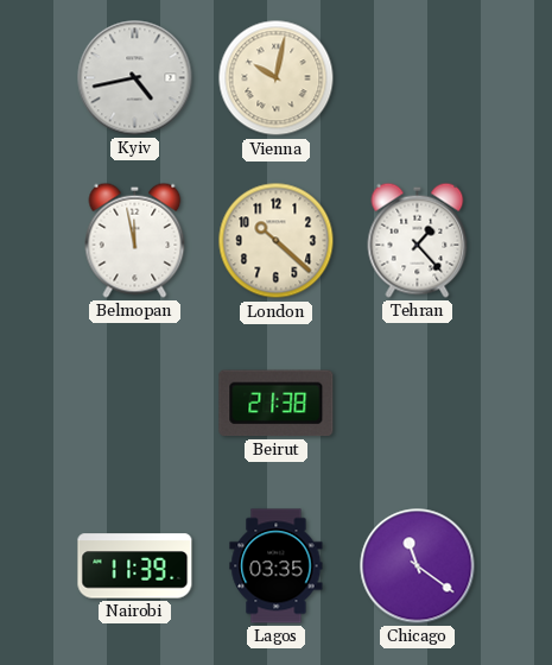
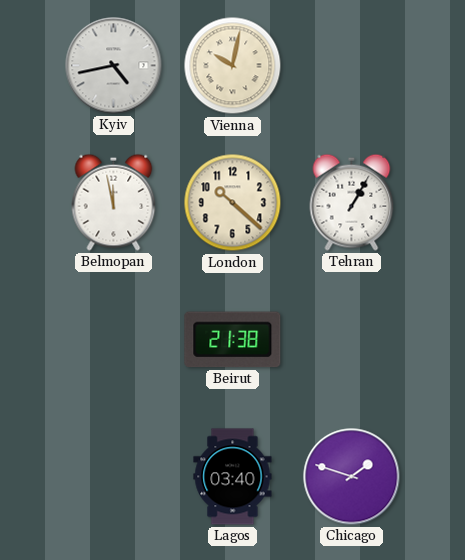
Tehran: 1:23 -> 1:05
Nairobi: 11:39 -> none
Lagos: 03:35 -> 03:40
Chicago: 11:21 -> 1:48
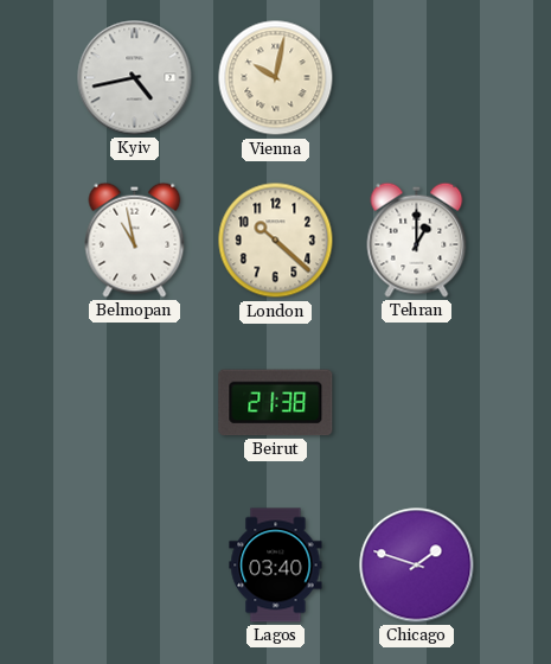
Belmopan: 11:58 -> 10:58
Tehran: 1:05 -> 1:00
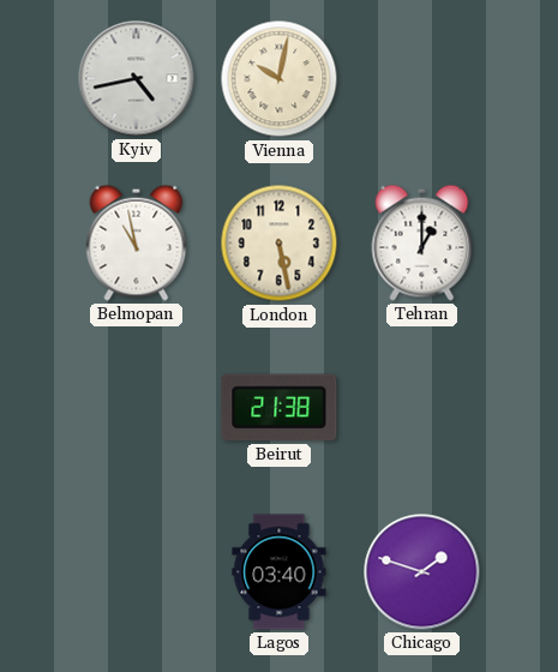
London: 10:22 -> 5:28
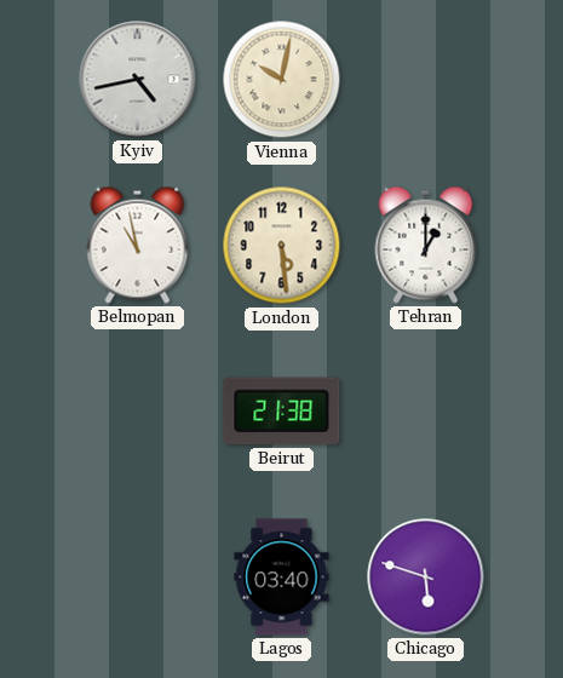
London: 5:28 -> 5:29
Chicago: 1:48 -> 5:48
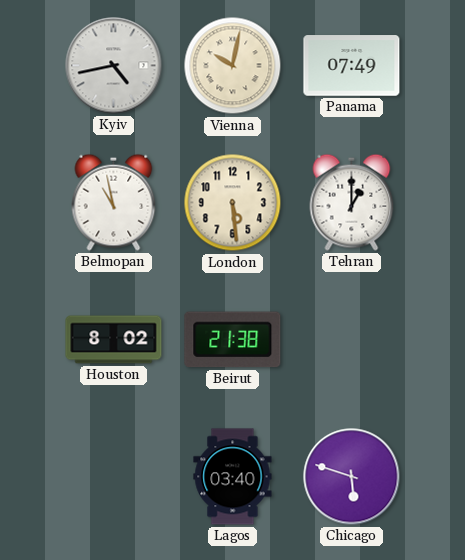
Panama: none -> 07:49
Houston: none -> 8:02
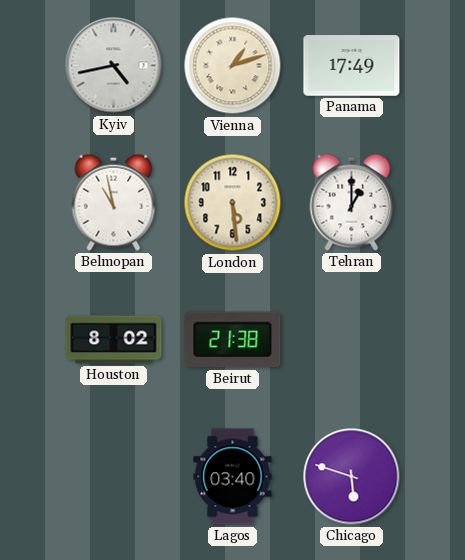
Vienna: 10:02 -> 1:12
Panama: 07:49 -> 17:49
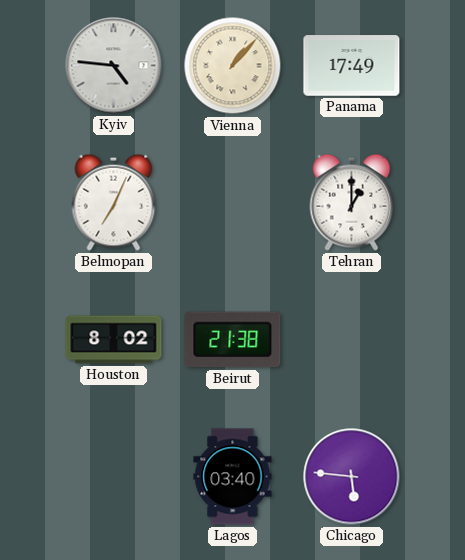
Kyiv: 4:43 -> 4:46
Vienna: 1:12 -> 1:07
Belmopan: 10:58 -> 7:04
London: 5:29 -> none
Chicago: 5:48 -> 5:46
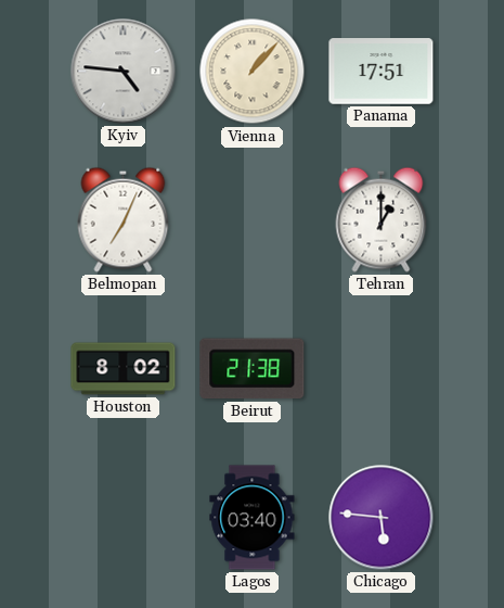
Panama: 17:49 -> 17:51
